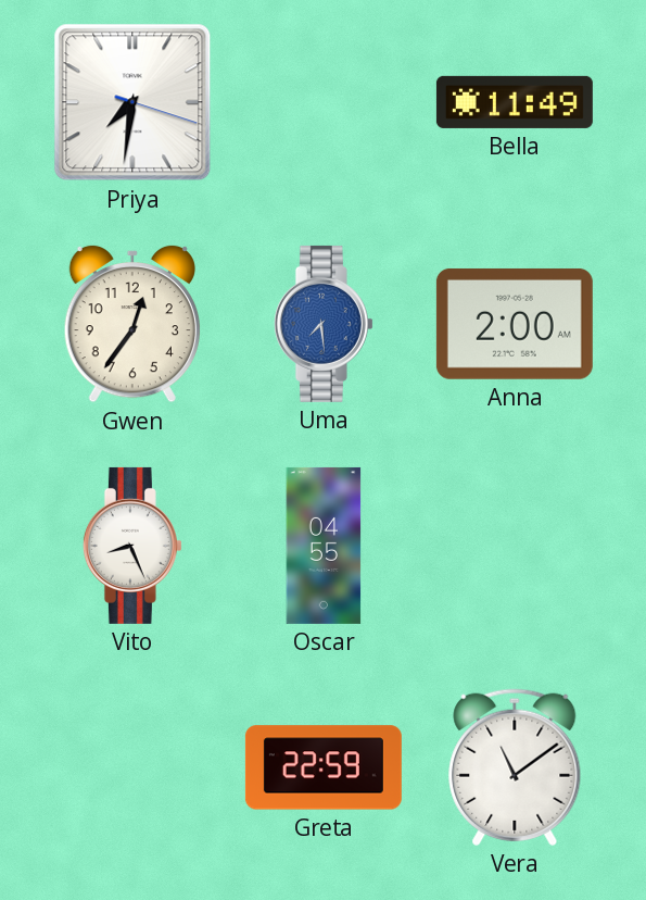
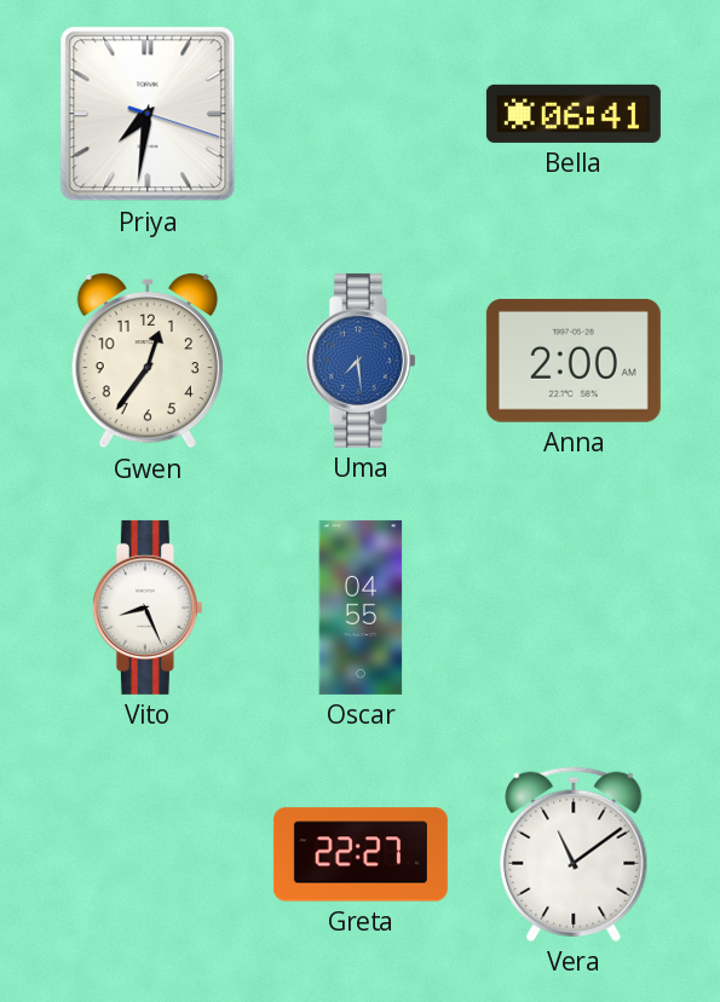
Bella: 11:49 -> 06:41
Greta: 22:59 -> 22:27
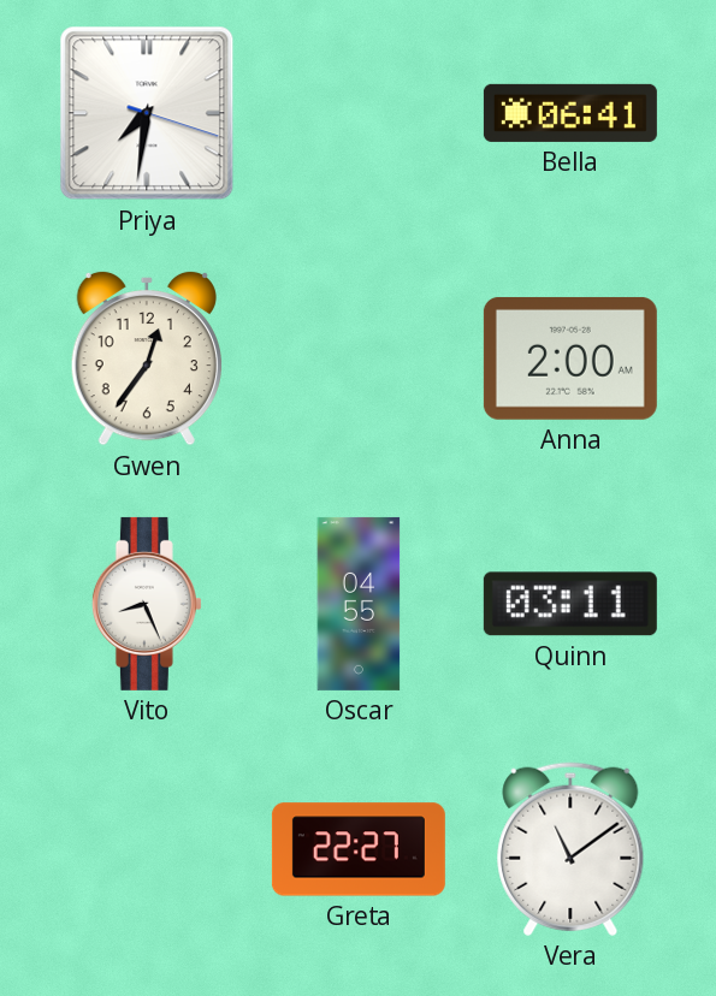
Uma: 7:29 -> none
Quinn: none -> 03:11
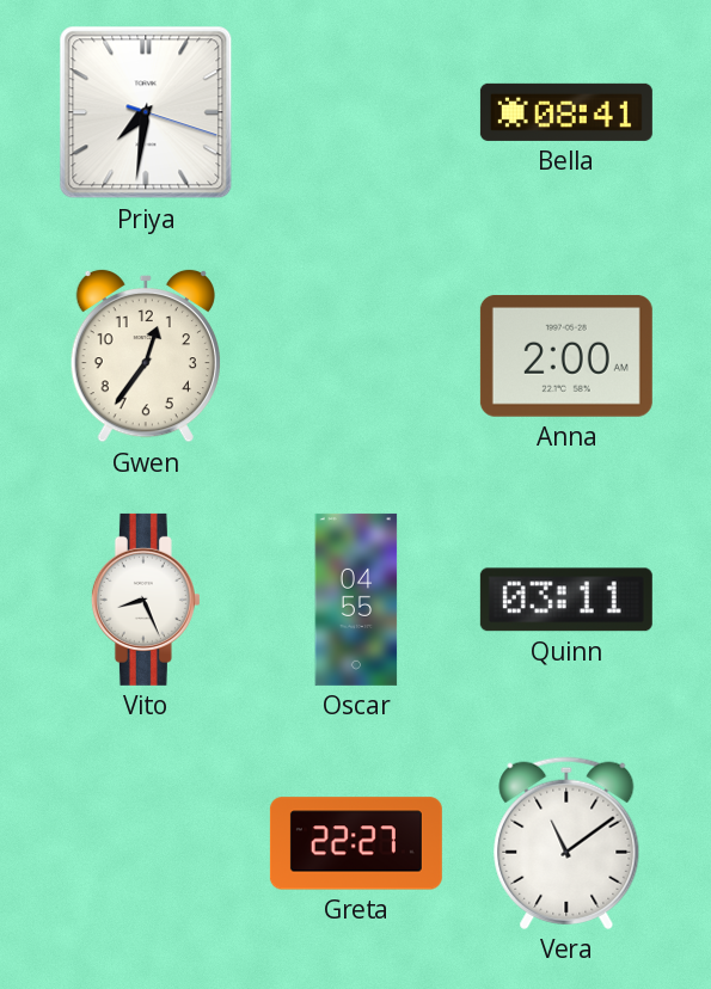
Bella: 06:41 -> 08:41
